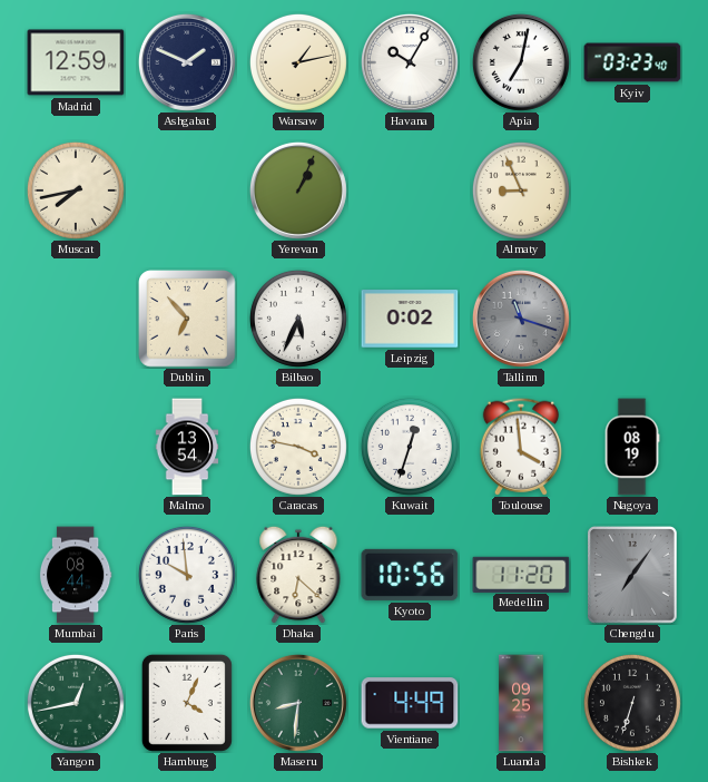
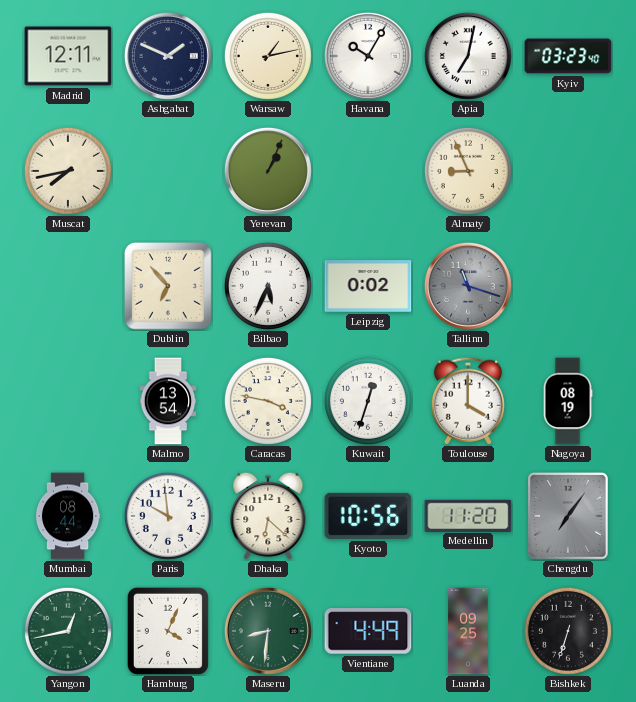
Madrid: 12:59 -> 12:11
Toulouse: 3:59 -> 4:00
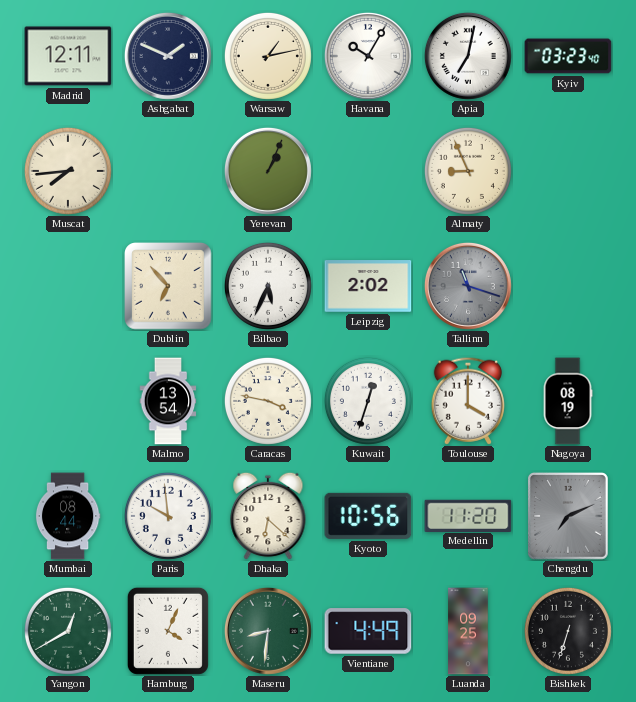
Muscat: 7:43 -> 7:44
Leipzig: 0:02 -> 2:02
Chengdu: 7:06 -> 7:11
Yangon: 12:43 -> 12:40
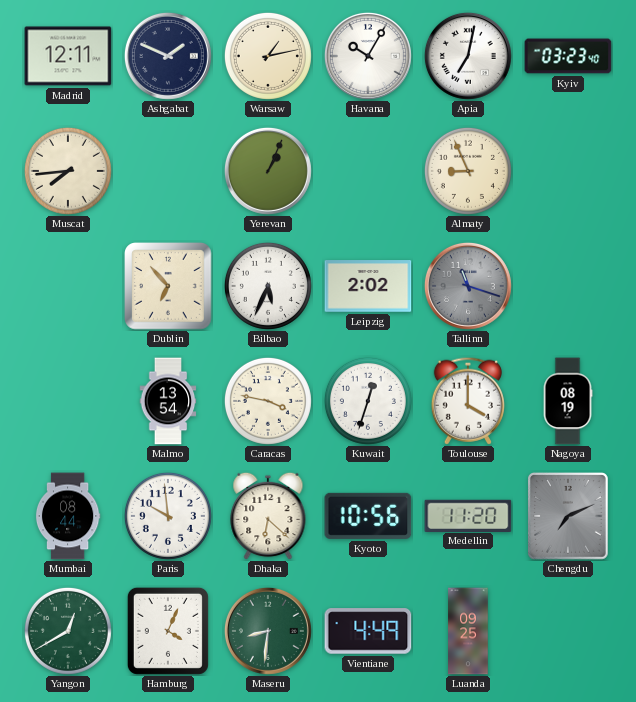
Bishkek: 6:33 -> none
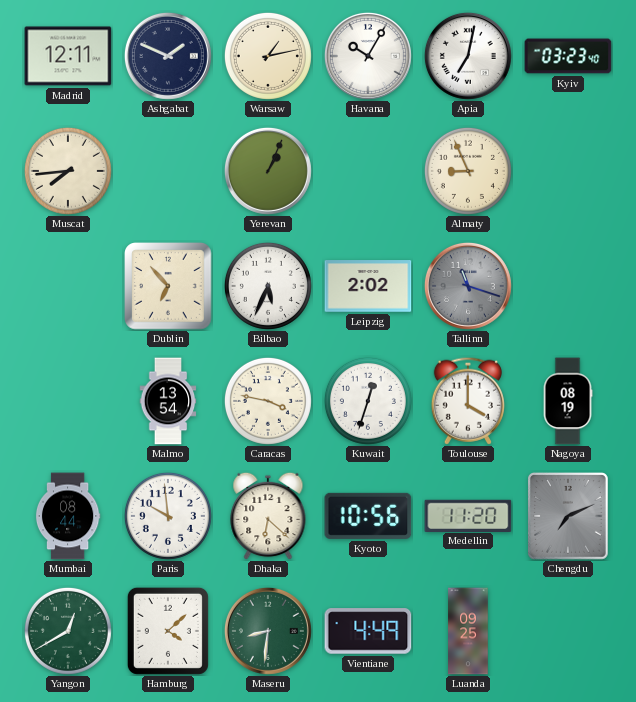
Hamburg: 4:04 -> 4:08
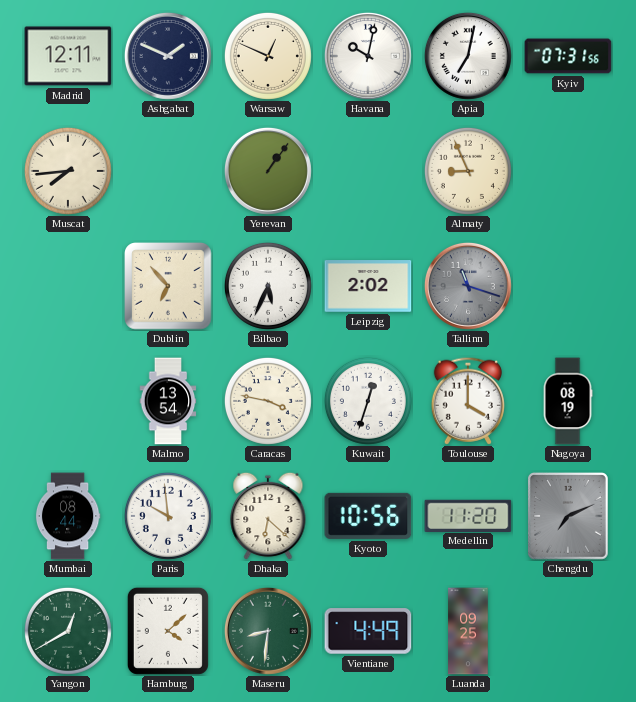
Warsaw: 1:13 -> 12:49
Havana: 10:05 -> 10:02
Kyiv: 03:23 -> 07:31
Yerevan: 1:04 -> 1:06
